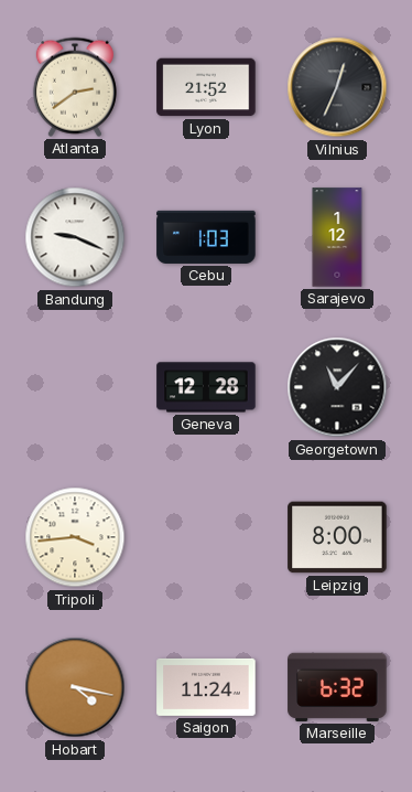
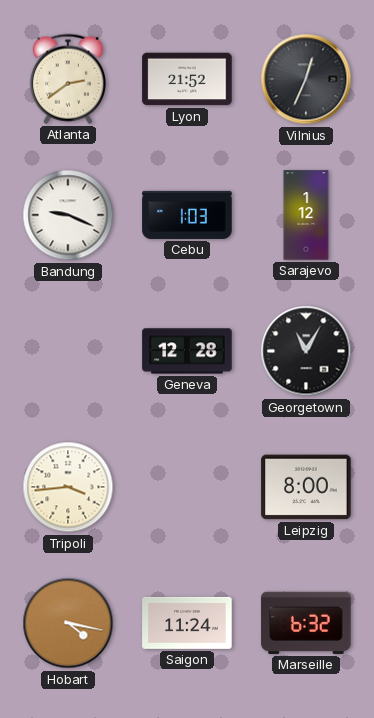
Georgetown: 11:07 -> 11:05
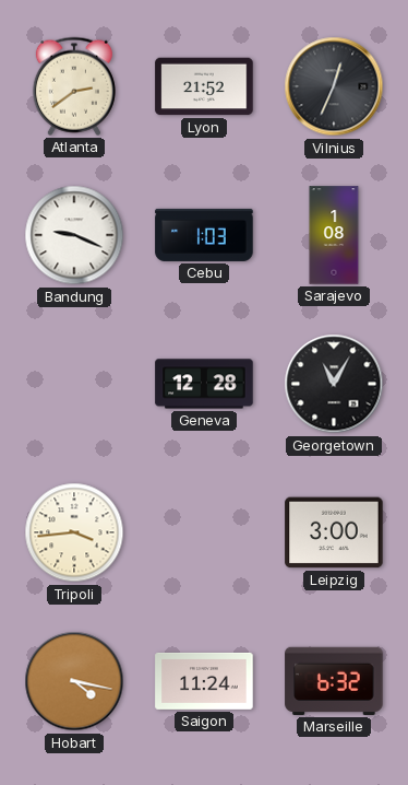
Sarajevo: 1:12 -> 1:08
Leipzig: 8:00 -> 3:00
